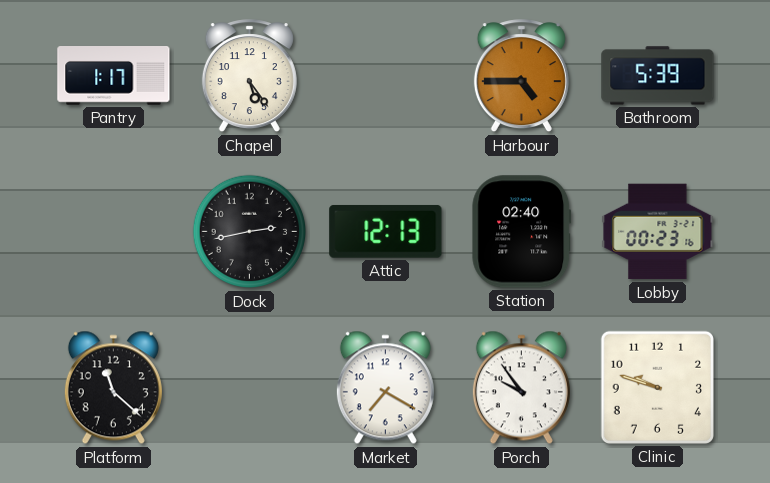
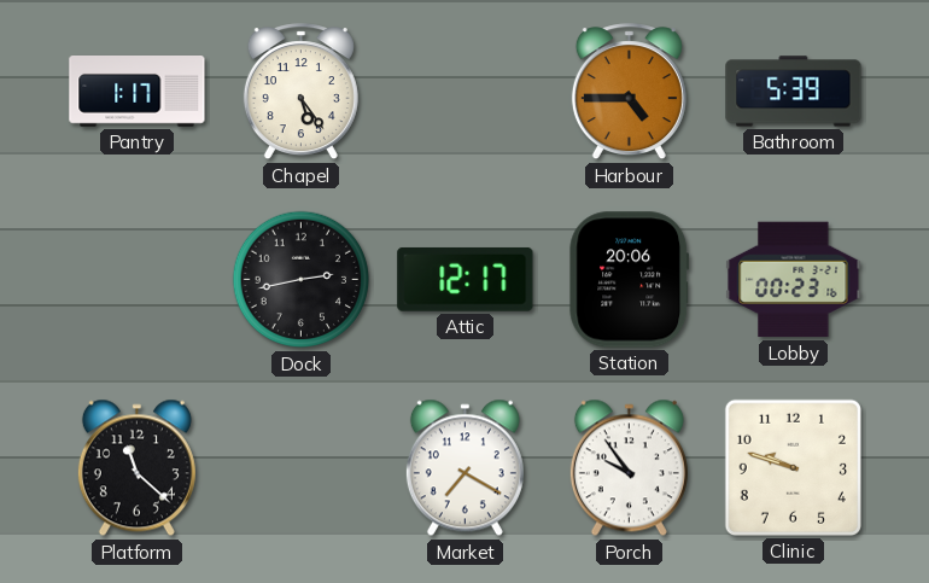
Attic: 12:13 -> 12:17
Station: 02:40 -> 20:06
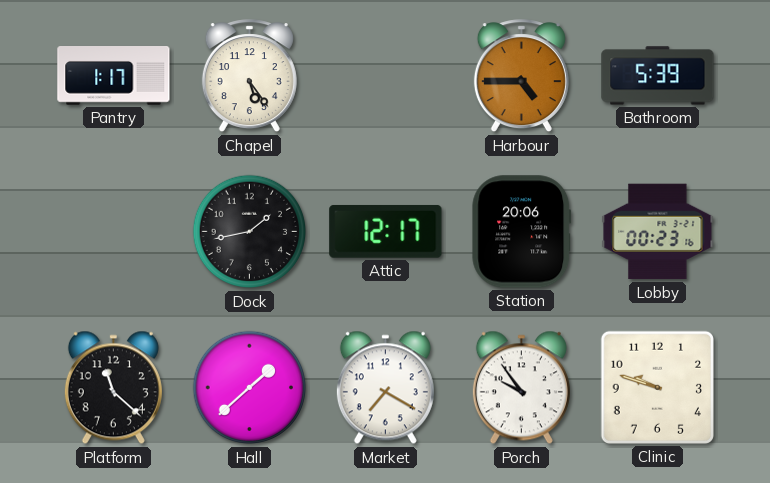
Dock: 2:43 -> 1:43
Hall: none -> 1:38
